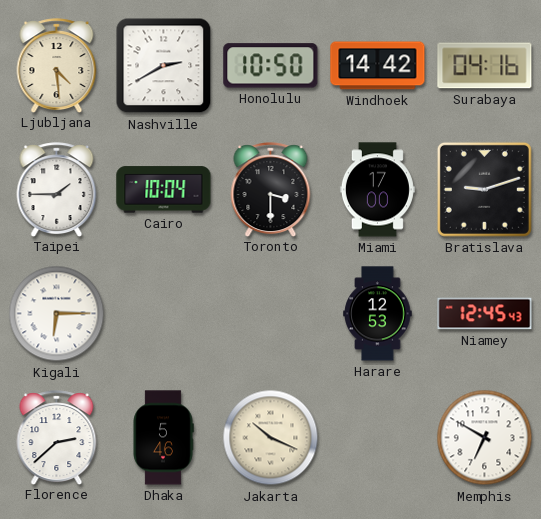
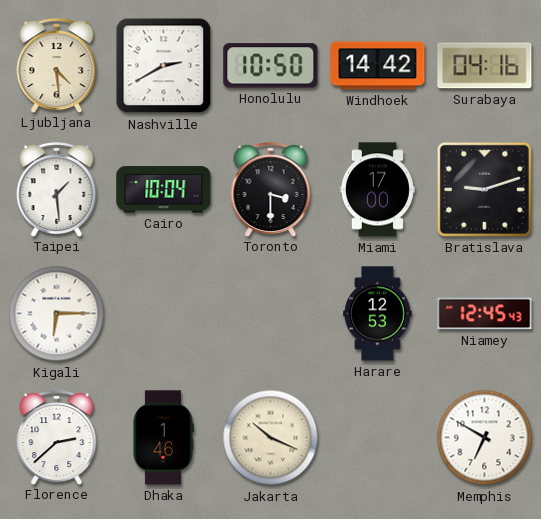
Taipei: 1:45 -> 1:29
Dhaka: 5:46 -> 1:46
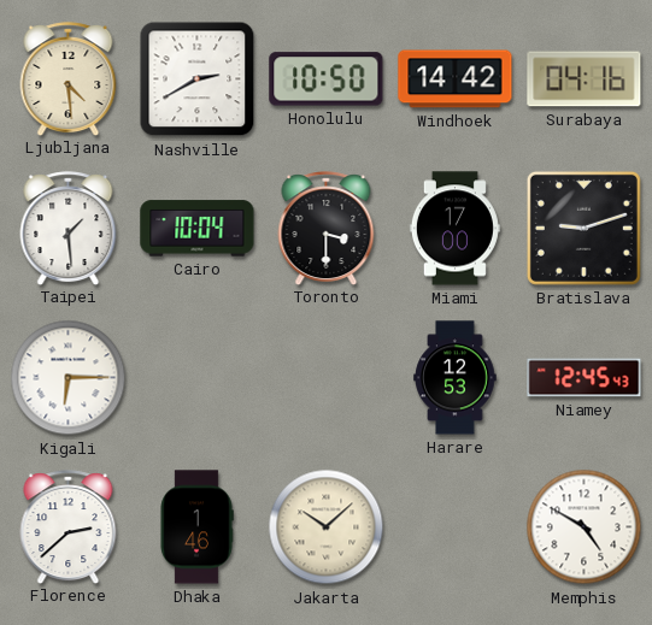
Jakarta: 10:19 -> 10:08
Memphis: 6:50 -> 4:50
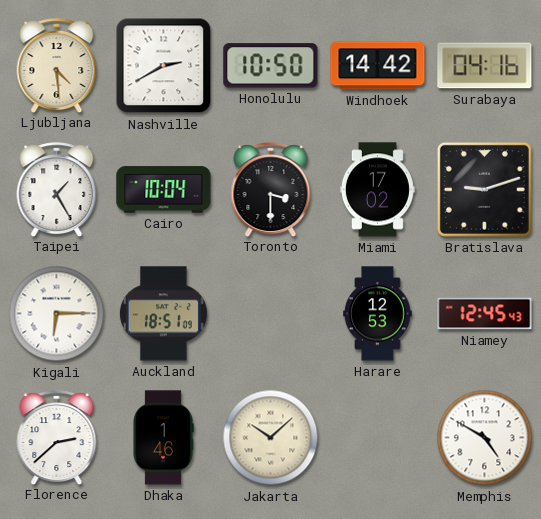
Taipei: 1:29 -> 1:25
Miami: 17:00 -> 17:02
Auckland: none -> 18:51
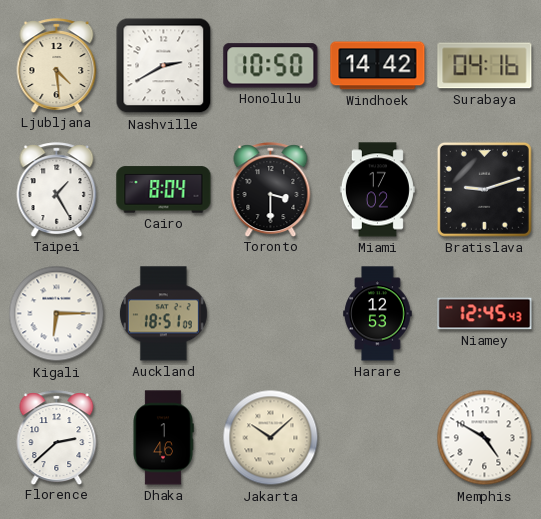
Cairo: 10:04 -> 8:04
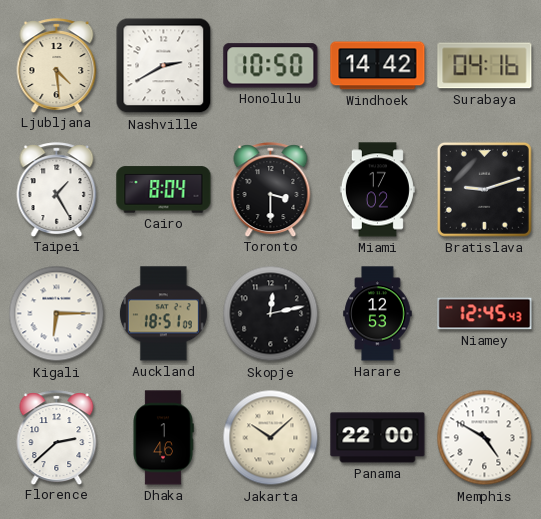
Skopje: none -> 12:13
Panama: none -> 22:00
